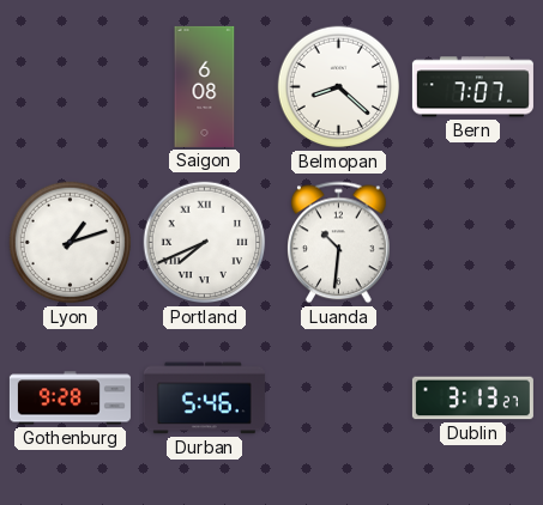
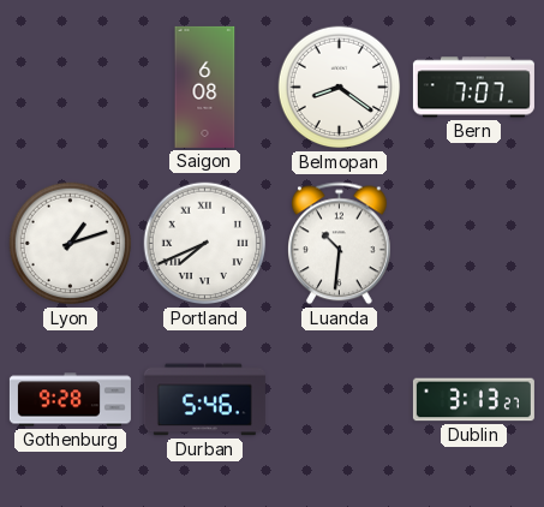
Belmopan: 8:22 -> 8:21
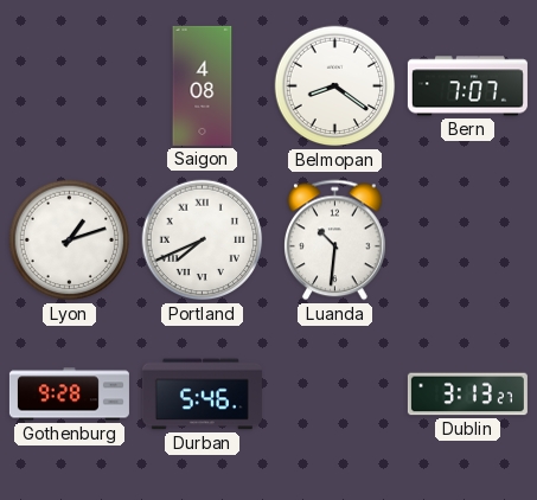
Saigon: 6:08 -> 4:08
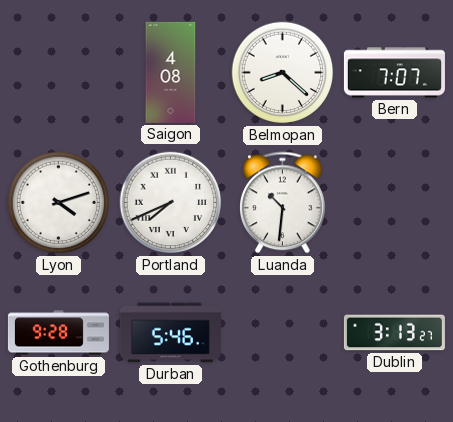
Belmopan: 8:21 -> 8:22
Lyon: 1:12 -> 4:12
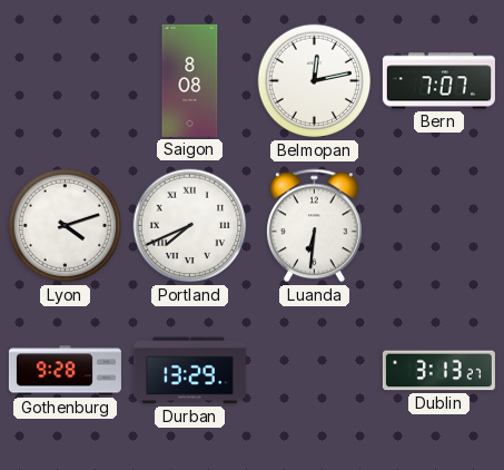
Saigon: 4:08 -> 8:08
Belmopan: 8:22 -> 12:13
Luanda: 10:31 -> 6:31
Durban: 5:46 -> 13:29
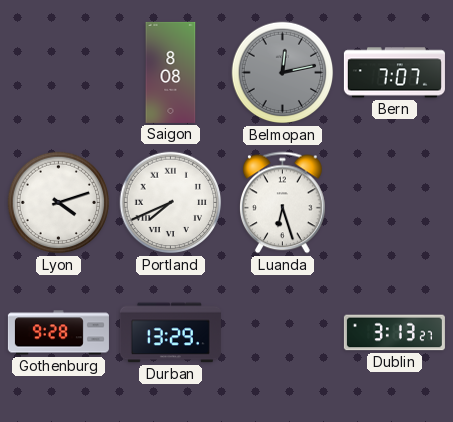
Belmopan dial: white -> grey
Luanda: 6:31 -> 6:27
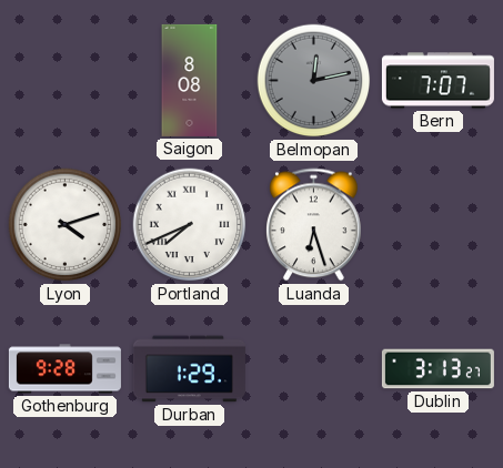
Durban: 13:29 -> 1:29
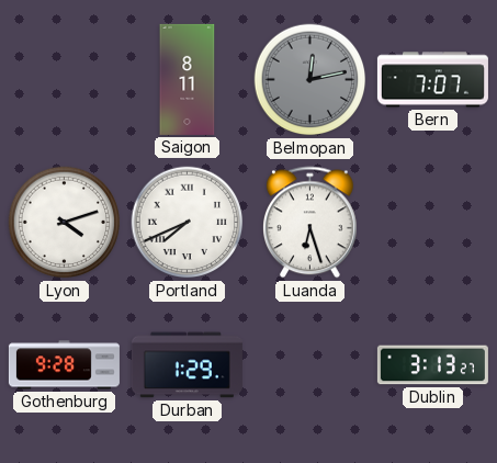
Saigon: 8:08 -> 8:11
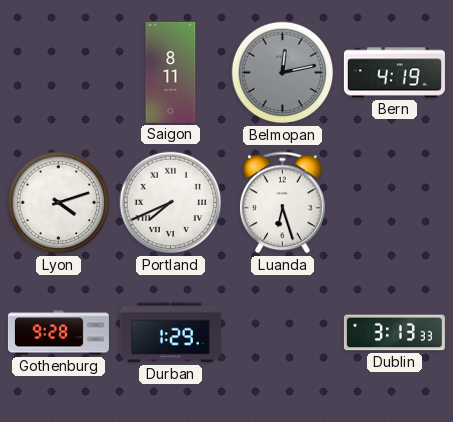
Bern: 7:07 -> 4:19
Dublin: 3:13:27 -> 3:13:33
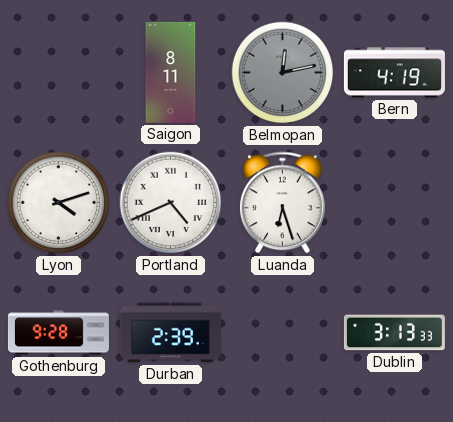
Portland: 7:41 -> 4:41
Durban: 1:29 -> 2:39
